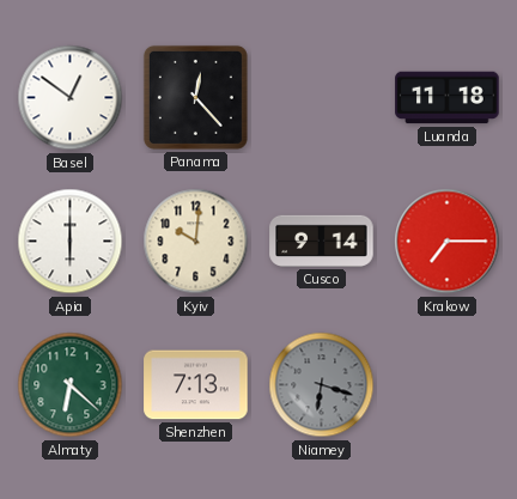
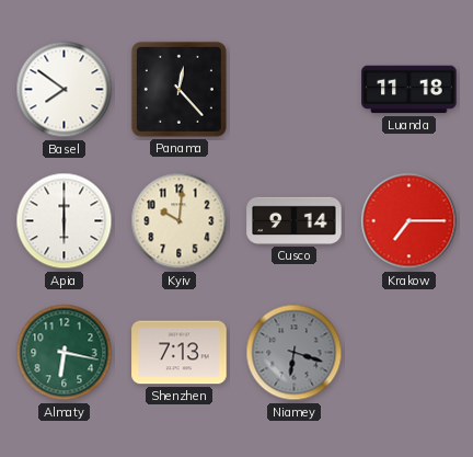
Basel: 12:51 -> 7:51
Almaty: 6:22 -> 6:17
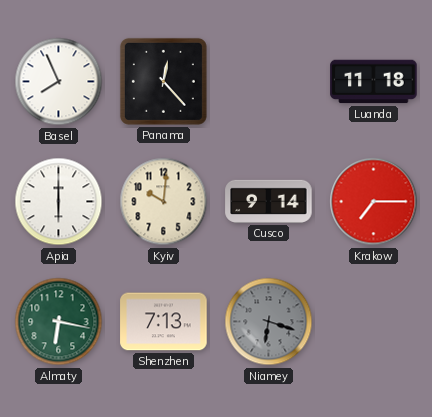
Basel: 7:51 -> 7:56
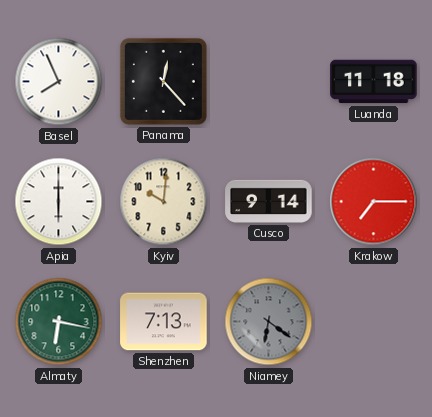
Niamey: 6:18 -> 6:21
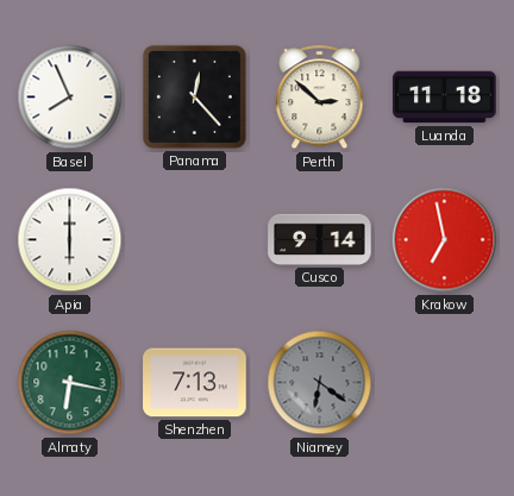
Perth: none -> 2:52
Kyiv: 10:01 -> none
Krakow: 7:15 -> 6:58
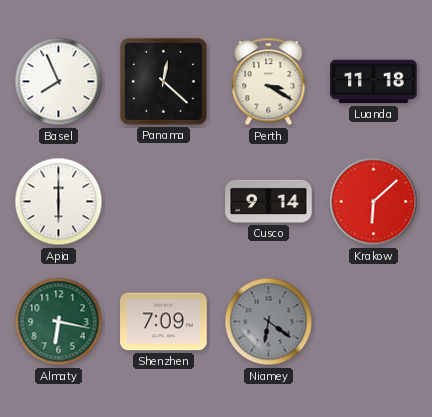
Panama: 12:23 -> 12:22
Perth: 2:52 -> 3:20
Krakow: 6:58 -> 6:08
Shenzhen: 7:13 -> 7:09
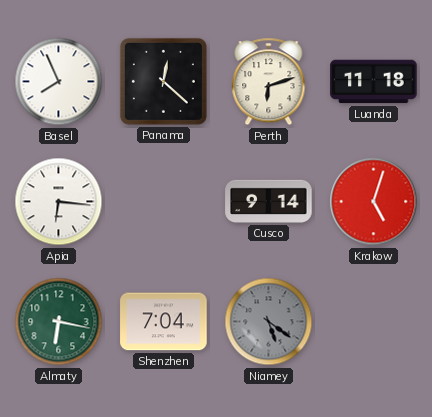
Perth: 3:20 -> 6:12
Apia: 6:00 -> 6:16
Krakow: 6:08 -> 5:03
Shenzhen: 7:09 -> 7:04
Niamey: 6:21 -> 5:21
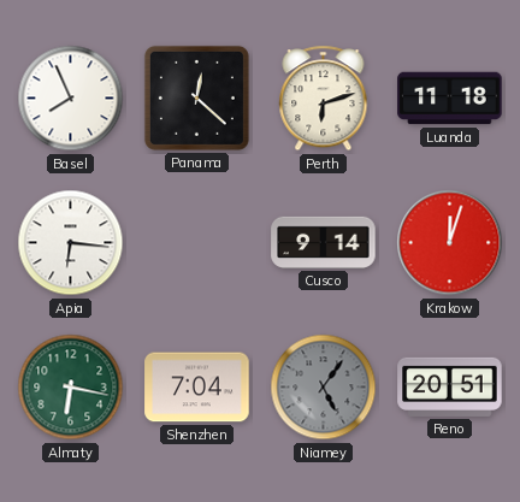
Krakow: 5:03 -> 12:03
Niamey: 5:21 -> 5:06
Reno: none -> 20:51
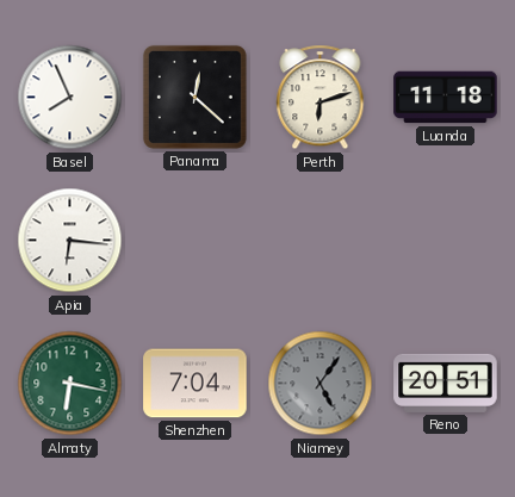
Cusco: 9:14 -> none
Krakow: 12:03 -> none
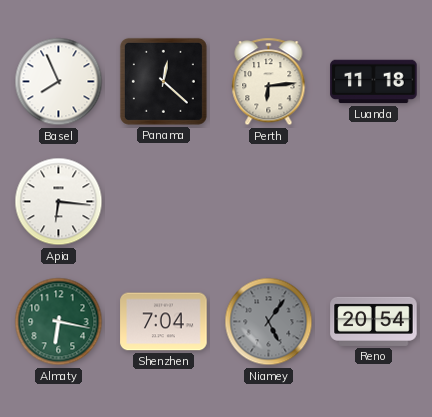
Perth: 6:12 -> 6:14
Reno: 20:51 -> 20:54
